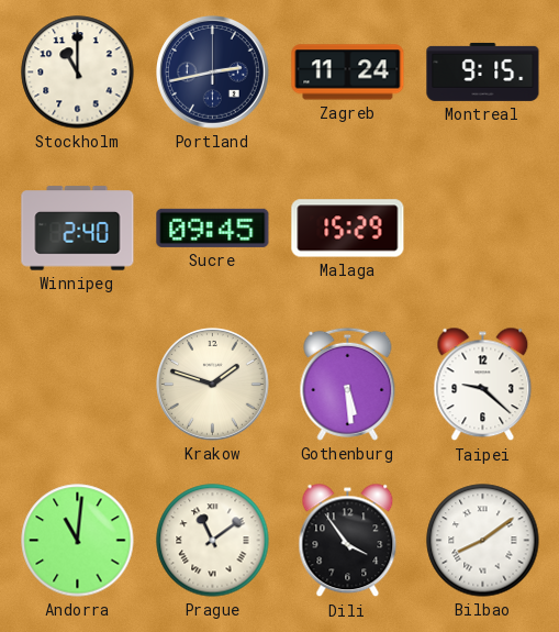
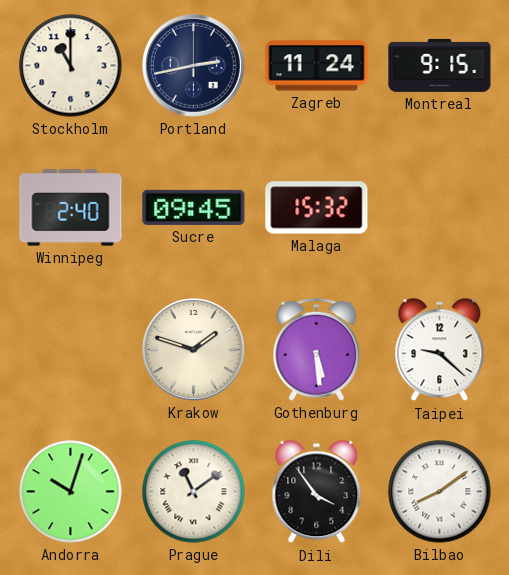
Malaga: 15:29 -> 15:32
Andorra: 11:01 -> 10:03
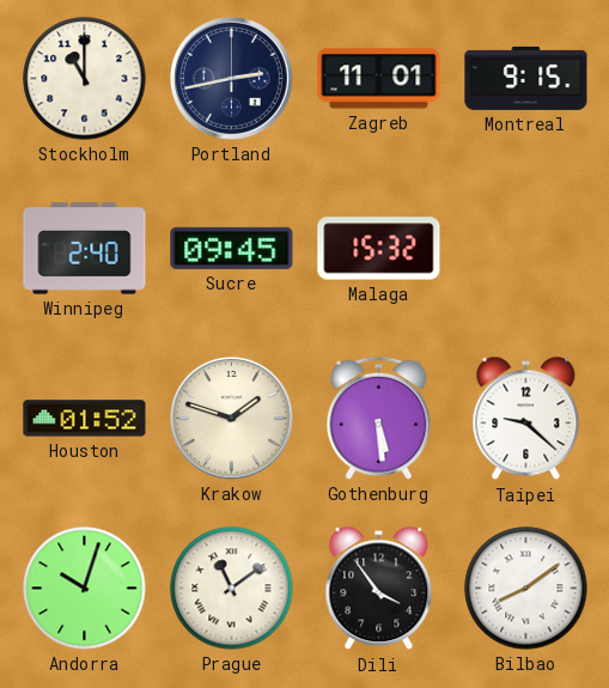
Zagreb: 11:24 -> 11:01
Houston: none -> 01:52
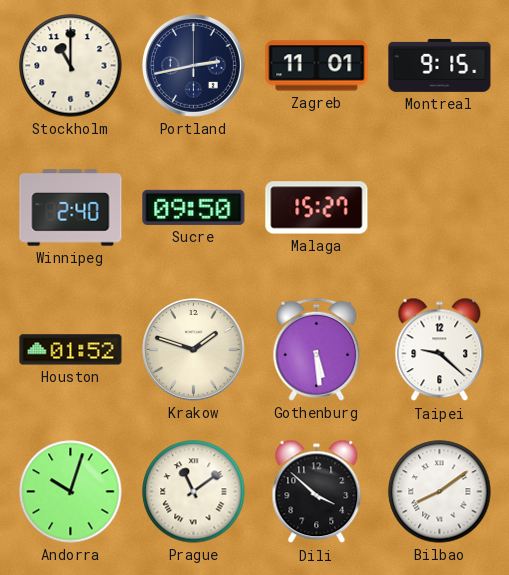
Sucre: 09:45 -> 09:50
Malaga: 15:32 -> 15:27
Dili: 3:54 -> 3:52
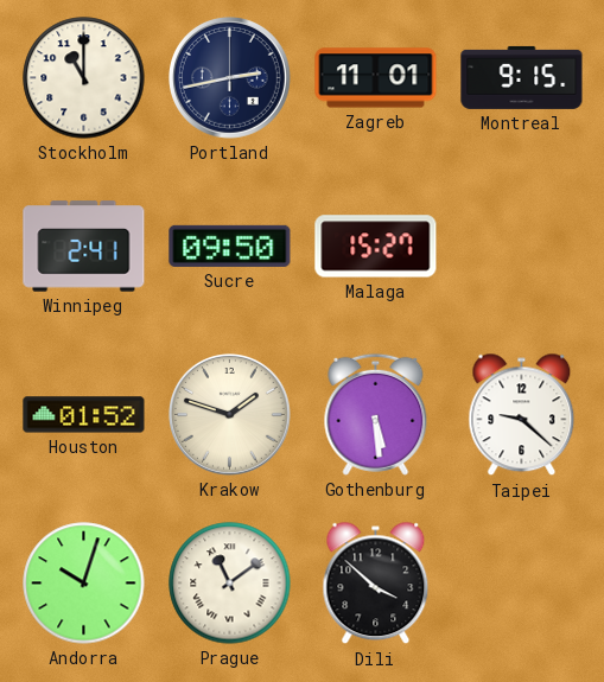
Winnipeg: 2:40 -> 2:41
Bilbao: 8:09 -> none
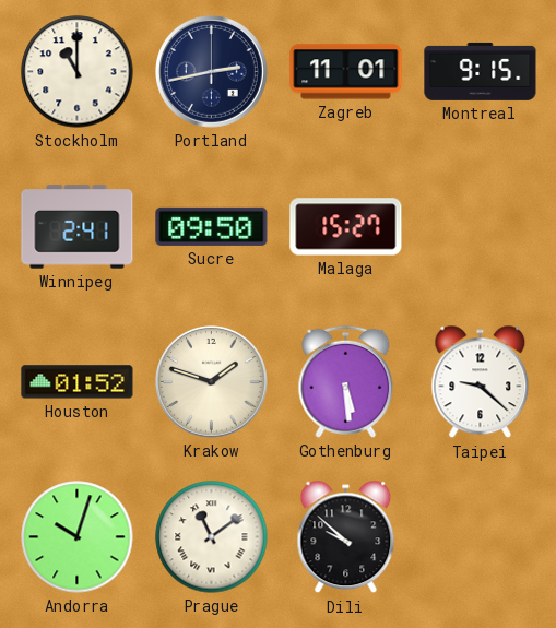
Dili: 3:52 -> 9:52
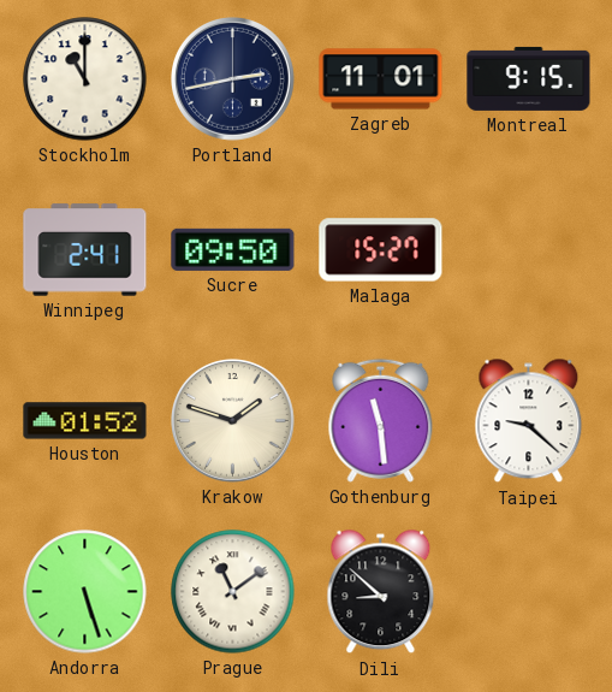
Gothenburg: 5:29 -> 11:29
Andorra: 10:03 -> 5:27
Dili: 9:52 -> 8:52
